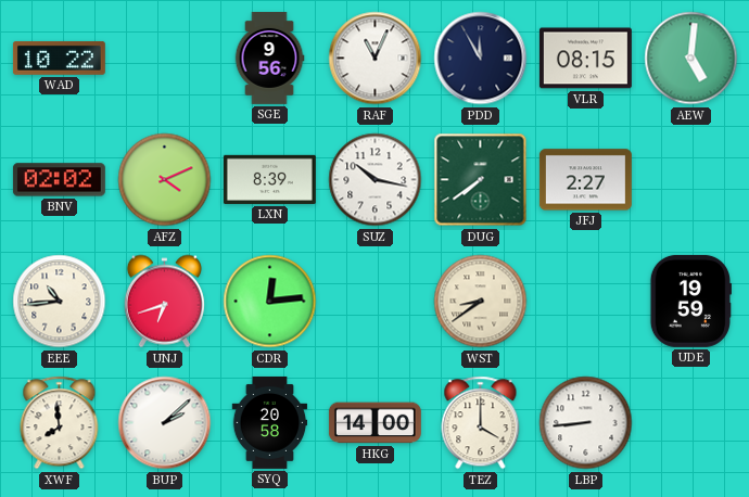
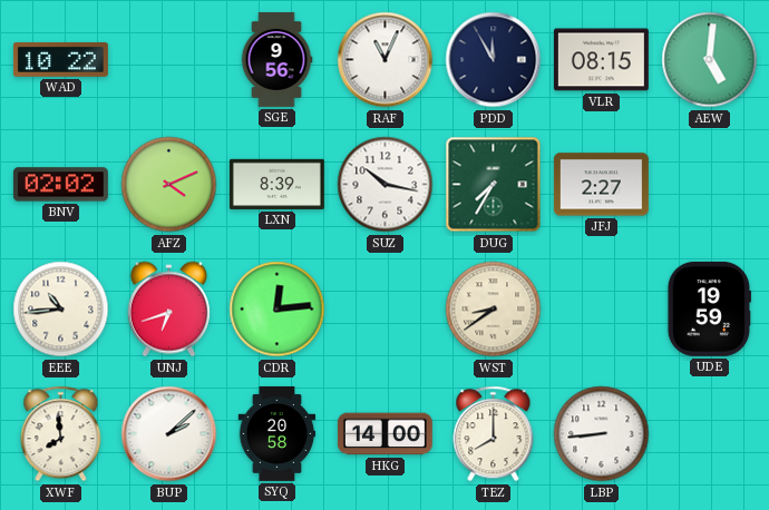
DUG: 7:39 -> 7:35
TEZ: 4:00 -> 8:00
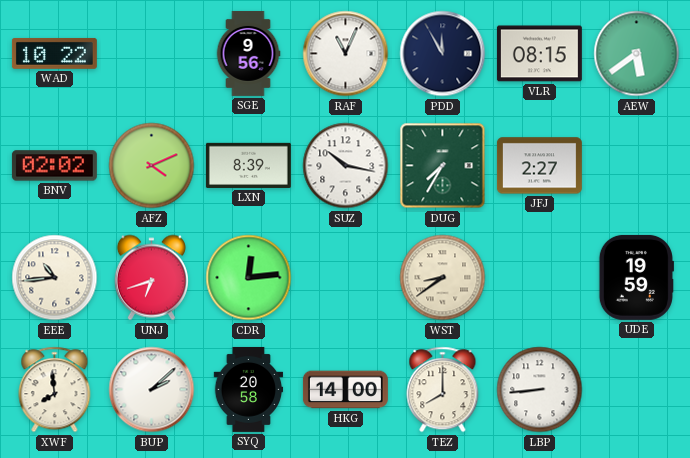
AEW: 5:01 -> 5:39
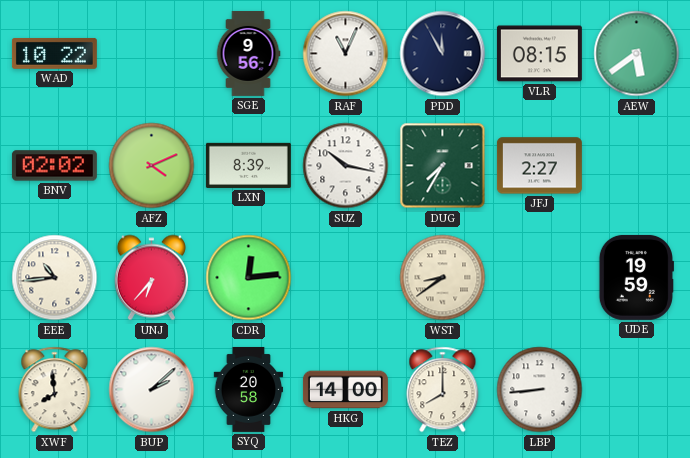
UNJ: 6:42 -> 6:37
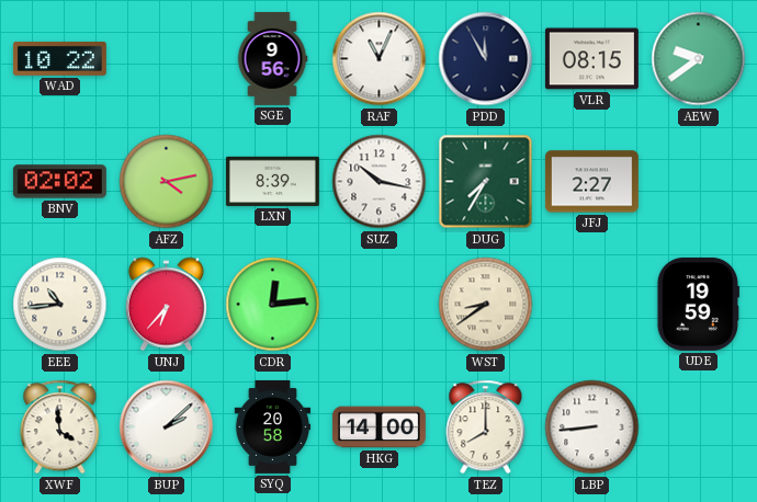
AEW: 5:39 -> 9:39
AFZ: 4:11 -> 4:13
XWF: 7:59 -> 3:59
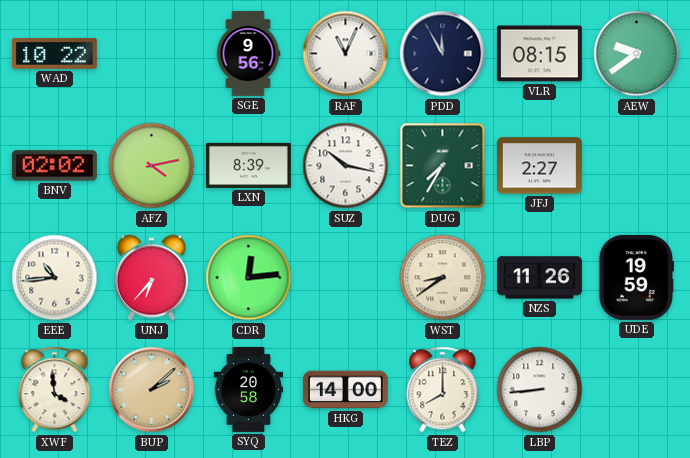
NZS: none -> 11:26
BUP dial: white -> champagne
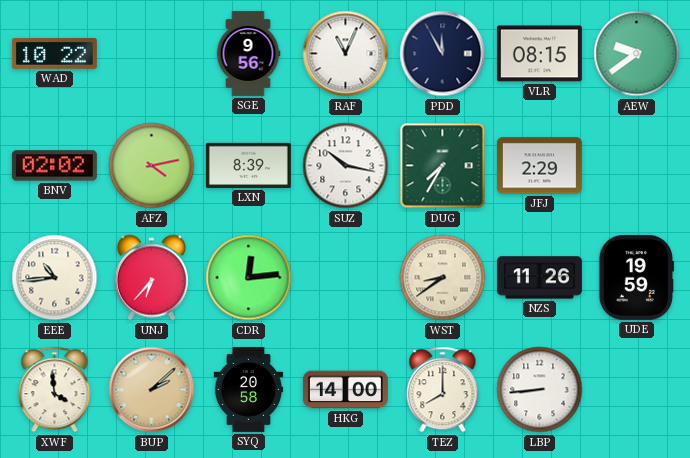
JFJ: 2:27 -> 2:29
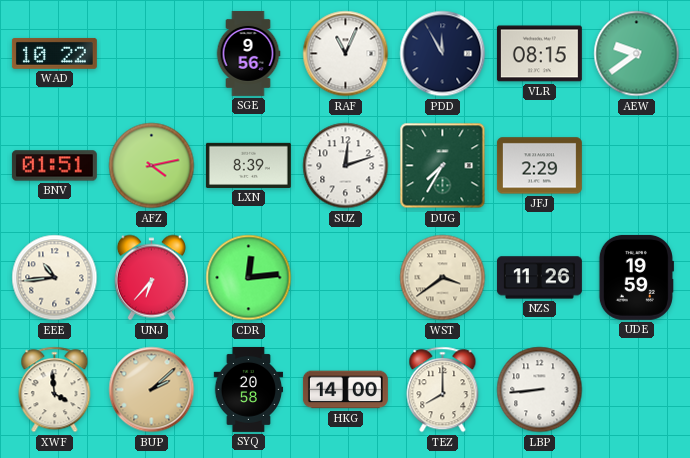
BNV: 02:02 -> 01:51
SUZ: 10:17 -> 12:12
WST: 8:39 -> 3:39
